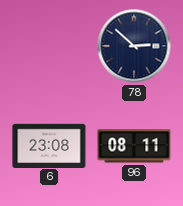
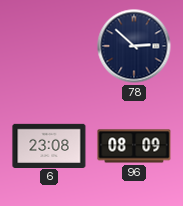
96: 08:11 -> 08:09
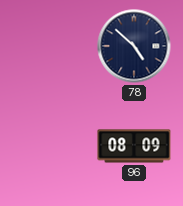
78: 2:52 -> 4:52
6: 23:08 -> none
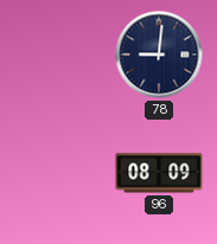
78: 4:52 -> 9:01
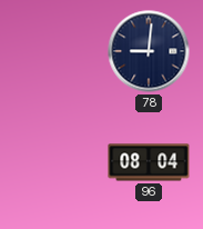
96: 08:09 -> 08:04
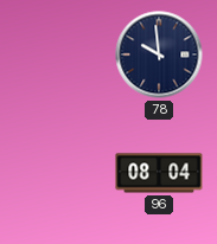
78: 9:01 -> 9:59
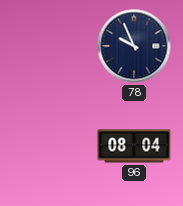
78: 9:59 -> 9:56
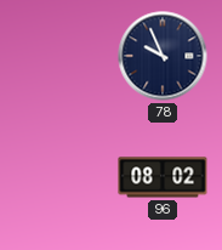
96: 08:04 -> 08:02
